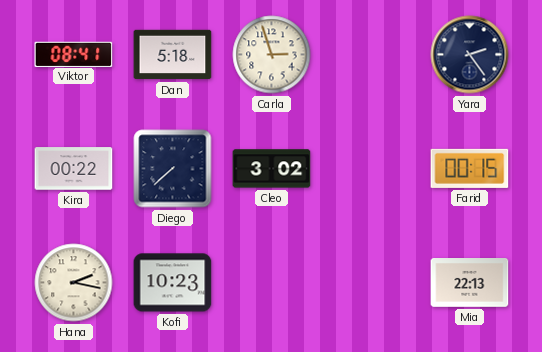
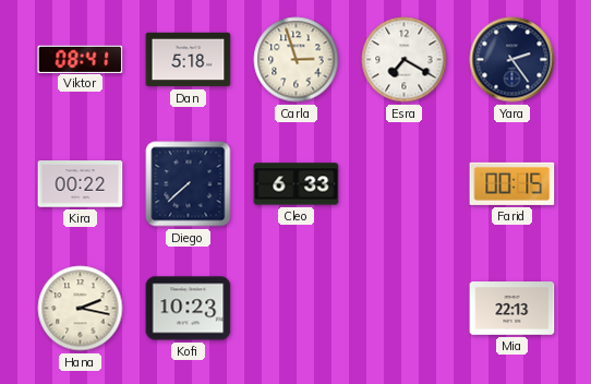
Esra: none -> 7:20
Cleo: 3:02 -> 6:33
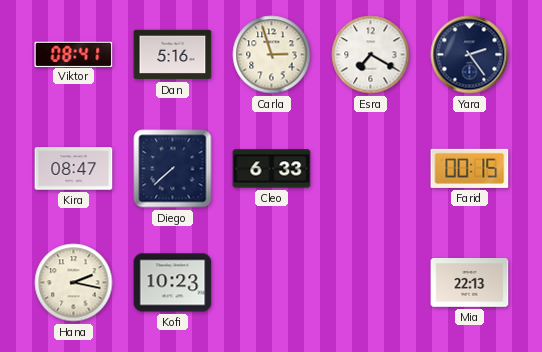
Dan: 5:18 -> 5:16
Kira: 00:22 -> 08:47
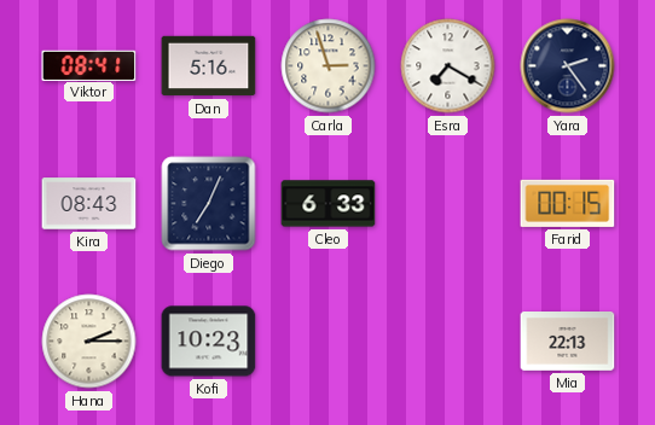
Kira: 08:47 -> 08:43
Diego: 7:38 -> 7:04
Hana: 2:17 -> 2:15
